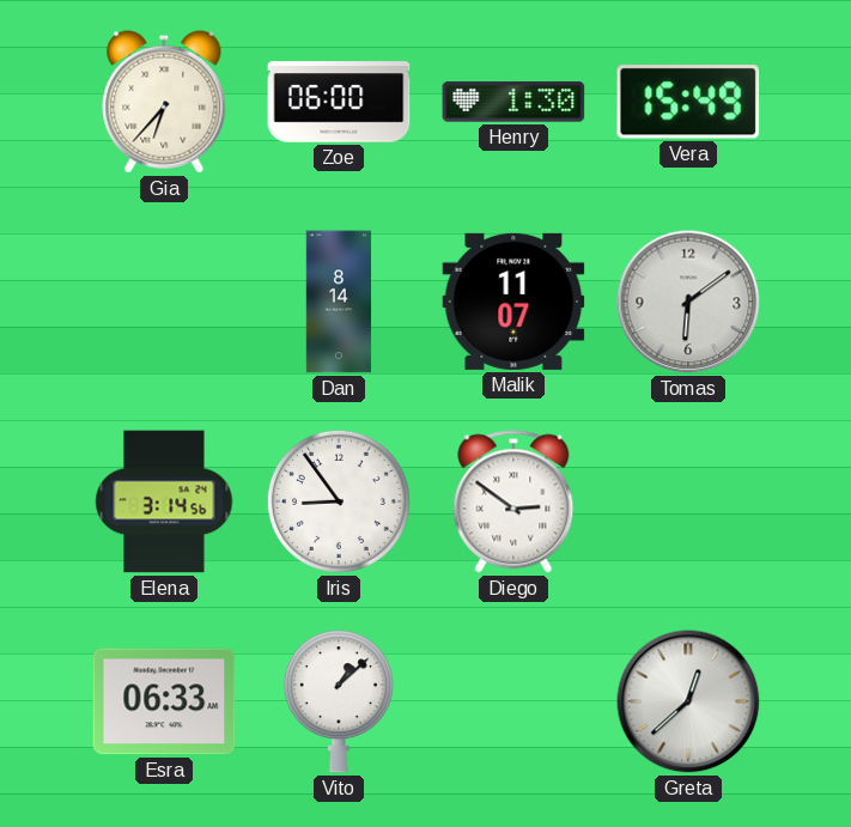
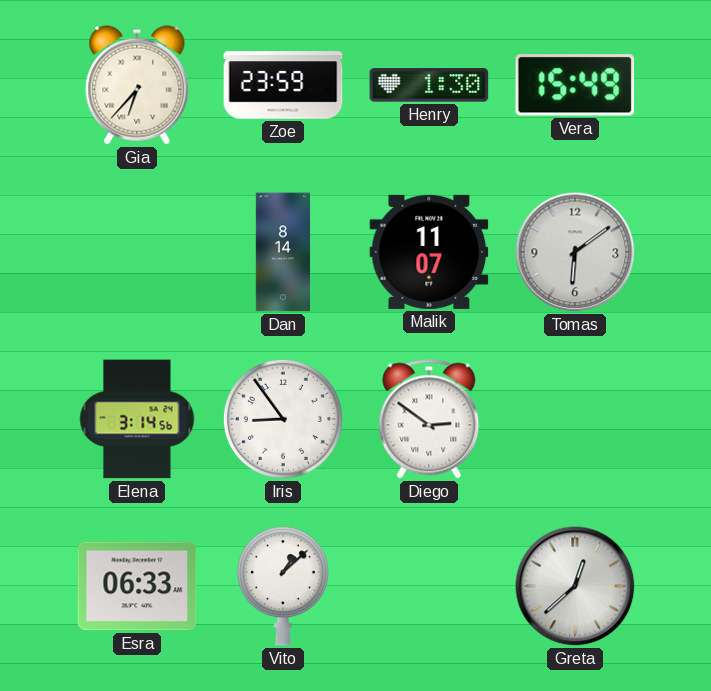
Zoe: 06:00 -> 23:59
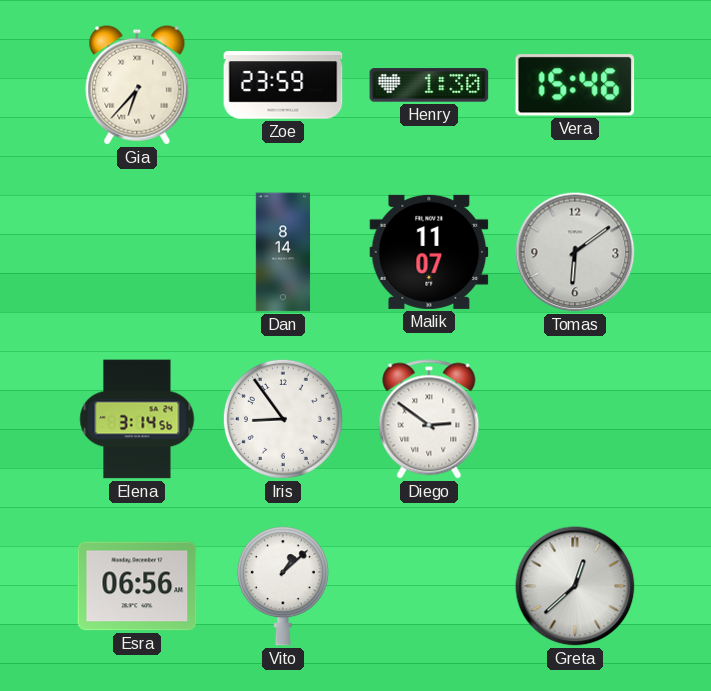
Vera: 15:49 -> 15:46
Esra: 06:33 -> 06:56
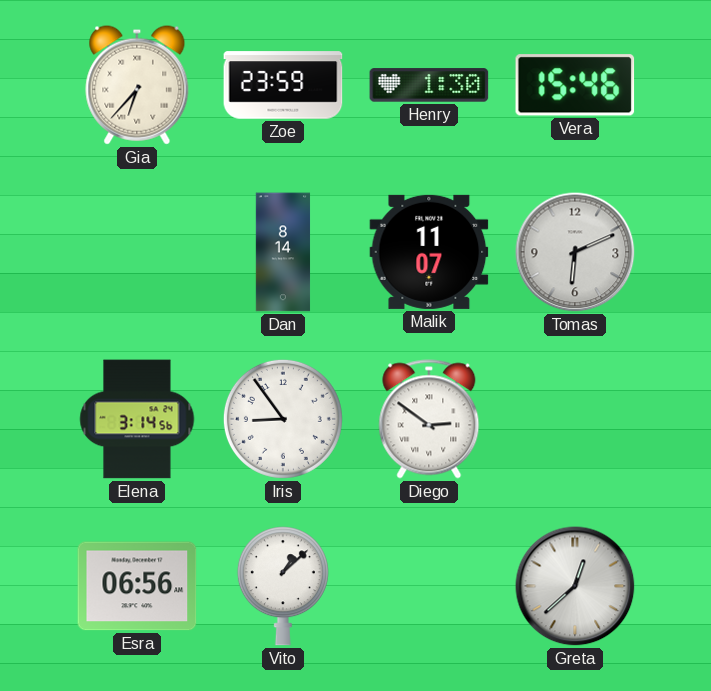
Tomas: 6:09 -> 6:11
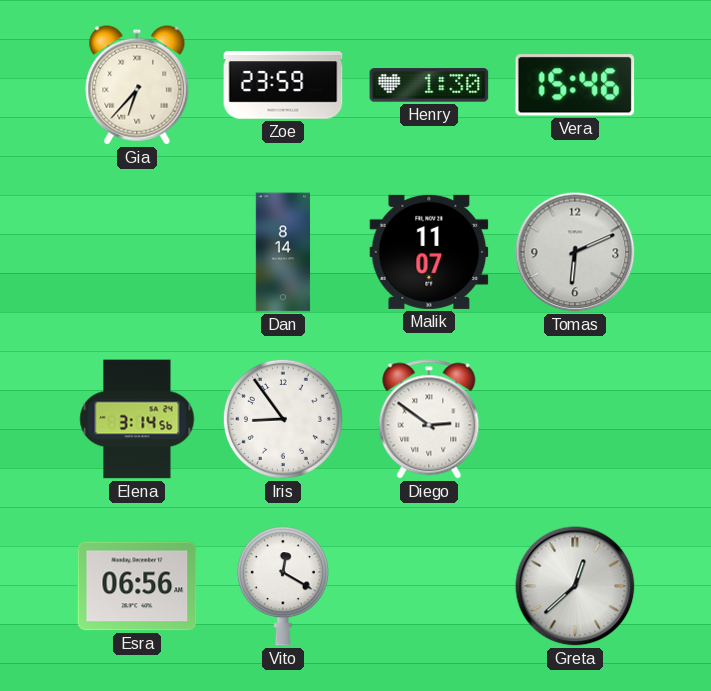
Vito: 1:08 -> 12:20
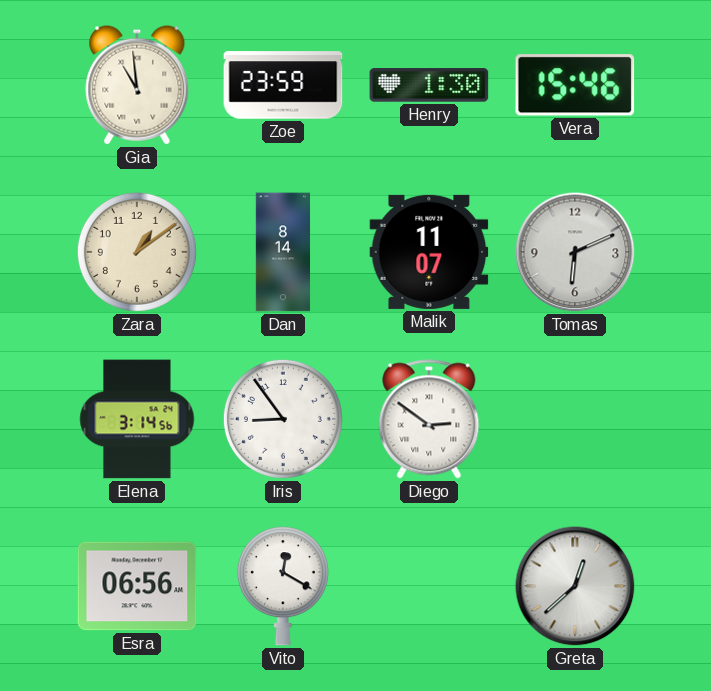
Gia: 6:37 -> 10:59
Zara: none -> 1:09
